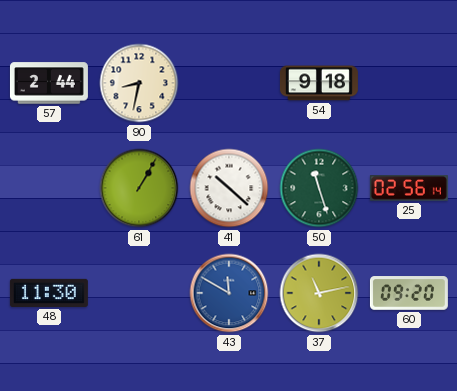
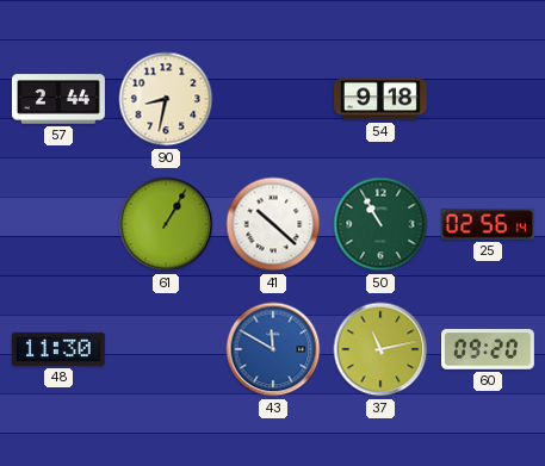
50: 11:27 -> 10:55
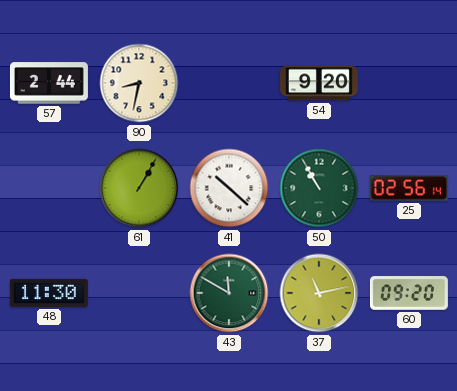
54: 9:18 -> 9:20
43 dial: blue -> green
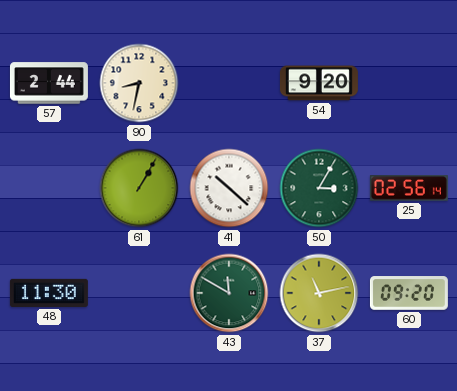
50: 10:55 -> 3:05
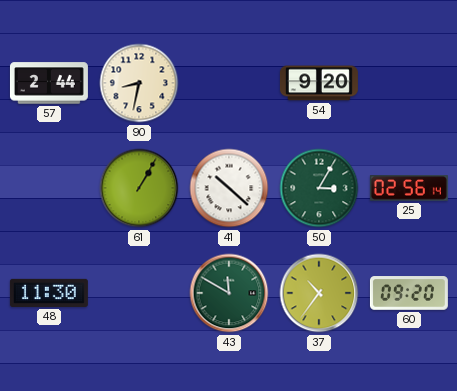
37: 11:13 -> 10:36
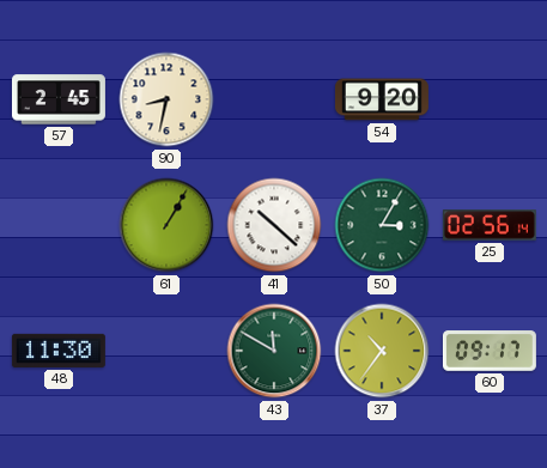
57: 2:44 -> 2:45
60: 09:20 -> 09:17
